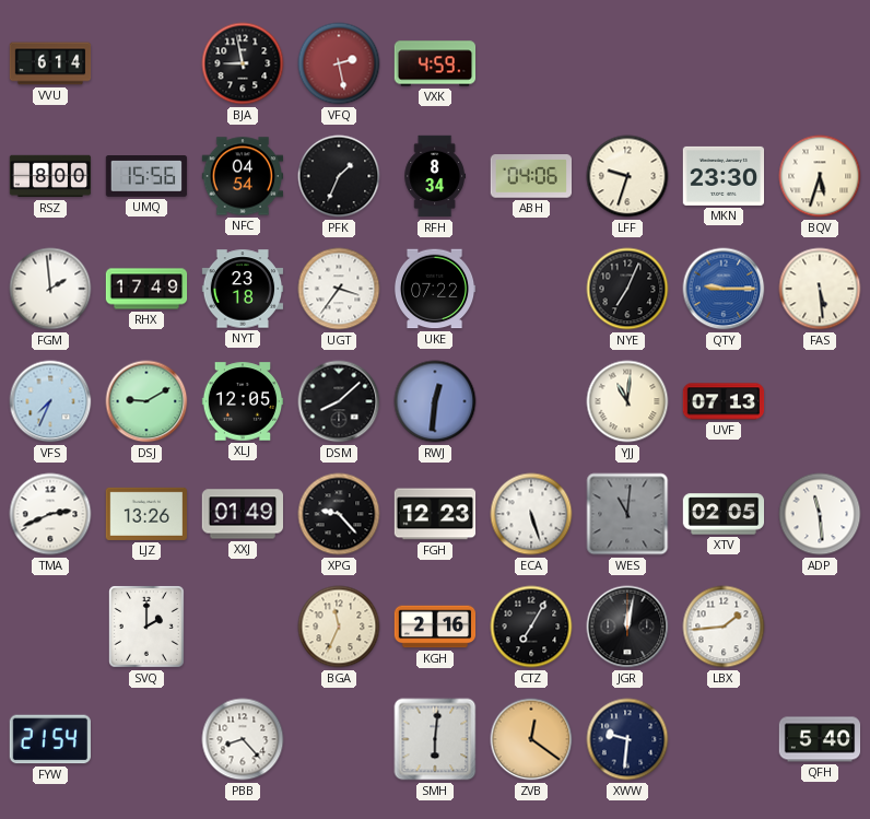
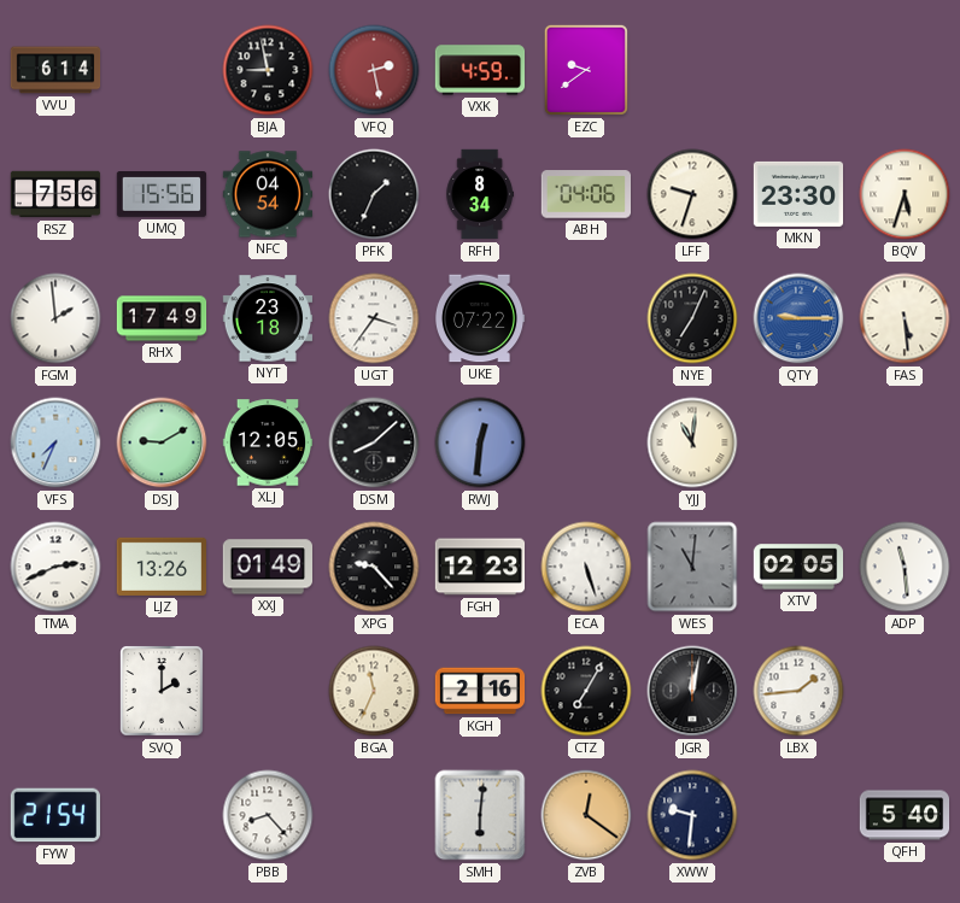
EZC: none -> 9:39
RSZ: 8:00 -> 7:56
UVF: 07:13 -> none
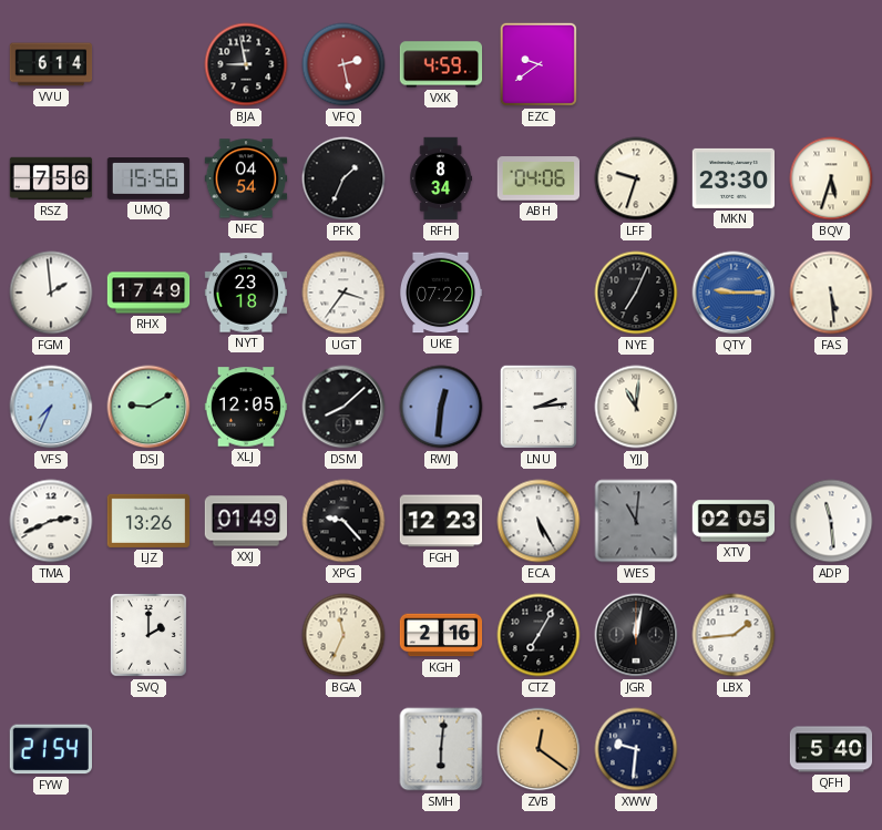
LNU: none -> 2:14
ECA: 5:27 -> 5:25
PBB: 8:23 -> none
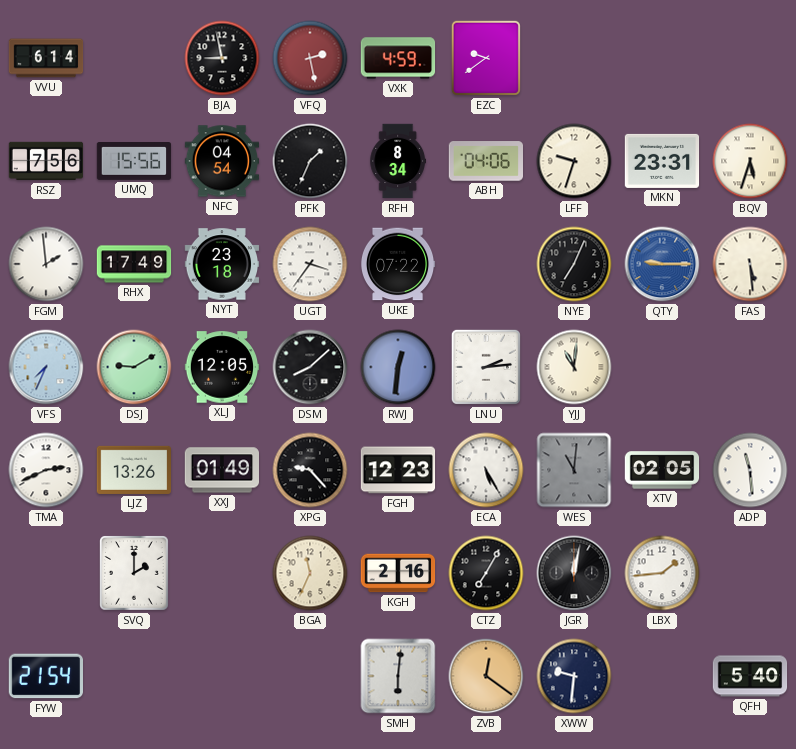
MKN: 23:30 -> 23:31
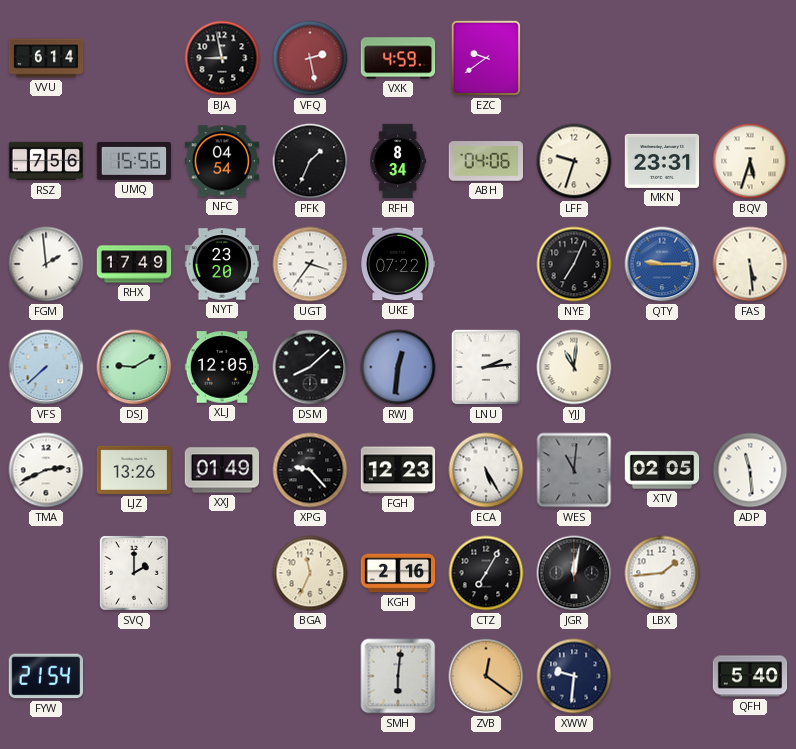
NYT: 23:18 -> 23:20
VFS: 7:34 -> 7:38
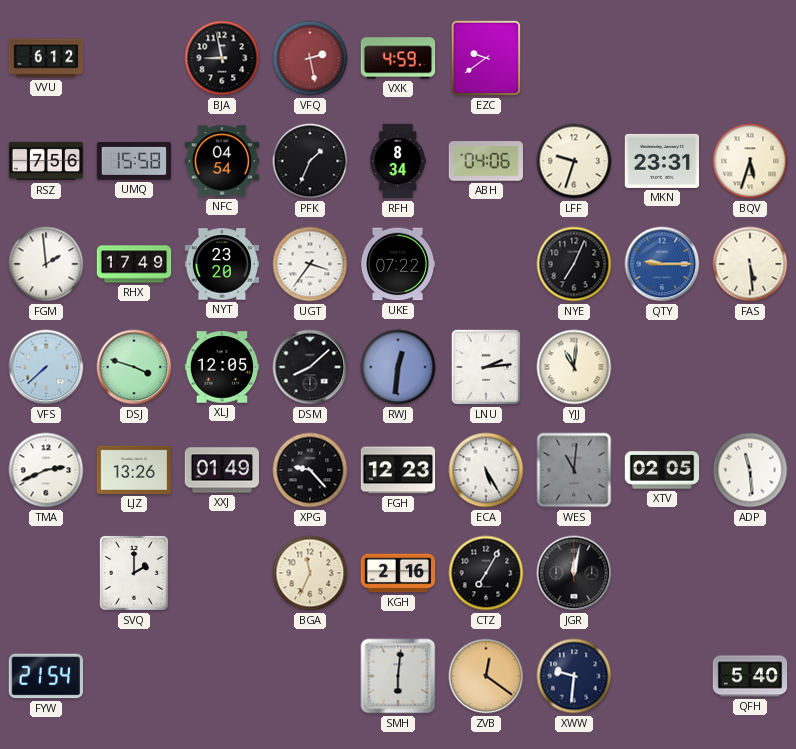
VVU: 6:14 -> 6:12
UMQ: 15:56 -> 15:58
DSJ: 9:10 -> 3:48
LBX: 1:44 -> none
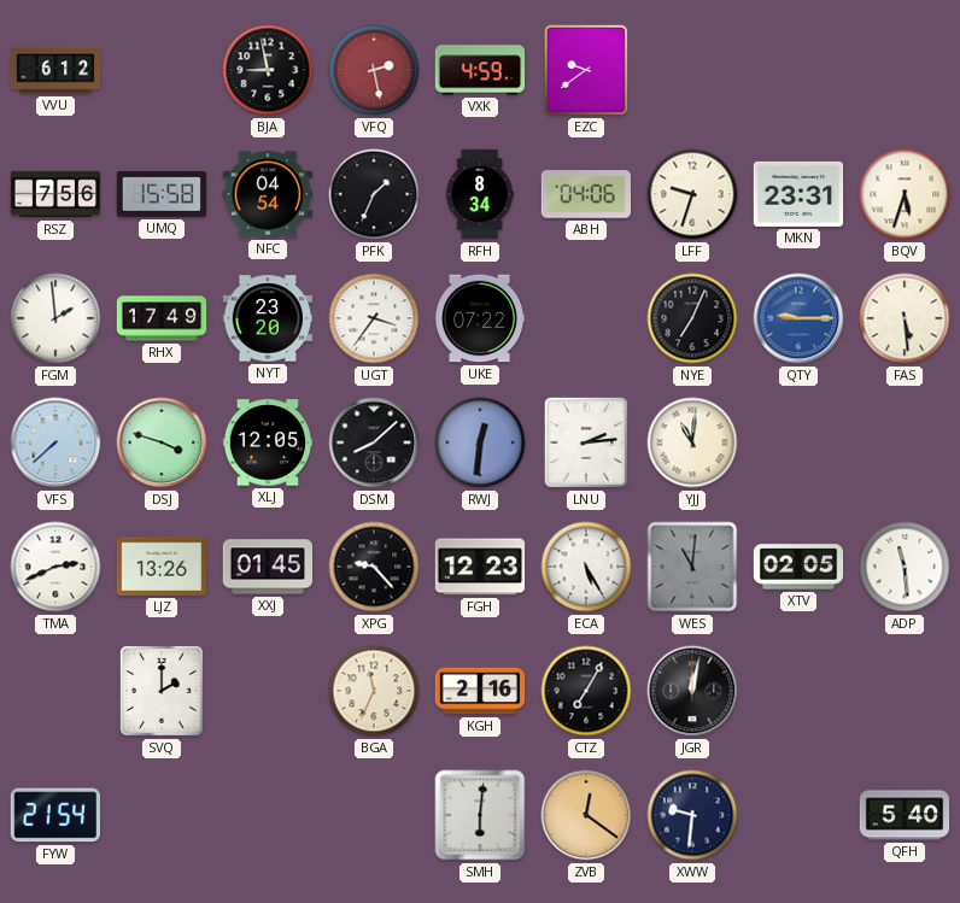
XXJ: 01:49 -> 01:45
